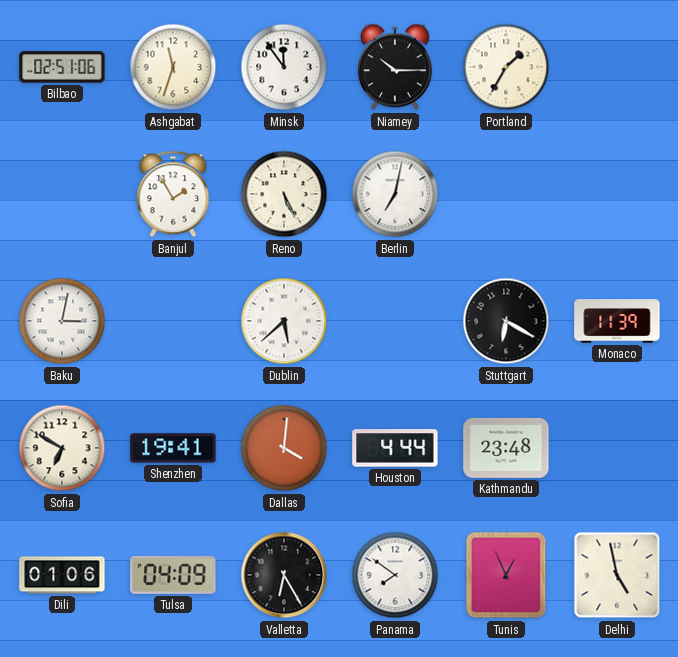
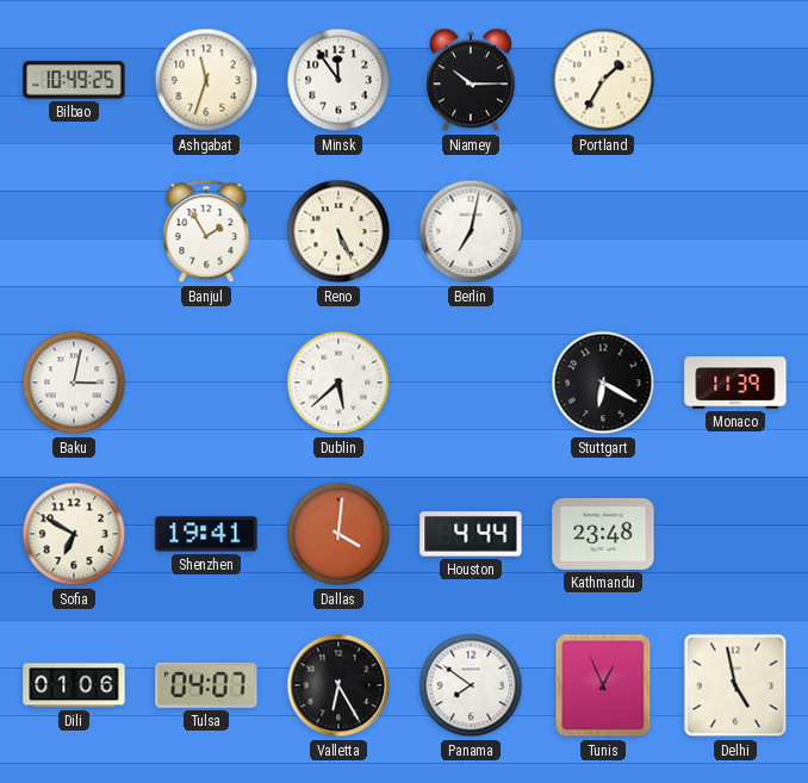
Bilbao: 02:51 -> 10:49
Tulsa: 04:09 -> 04:07
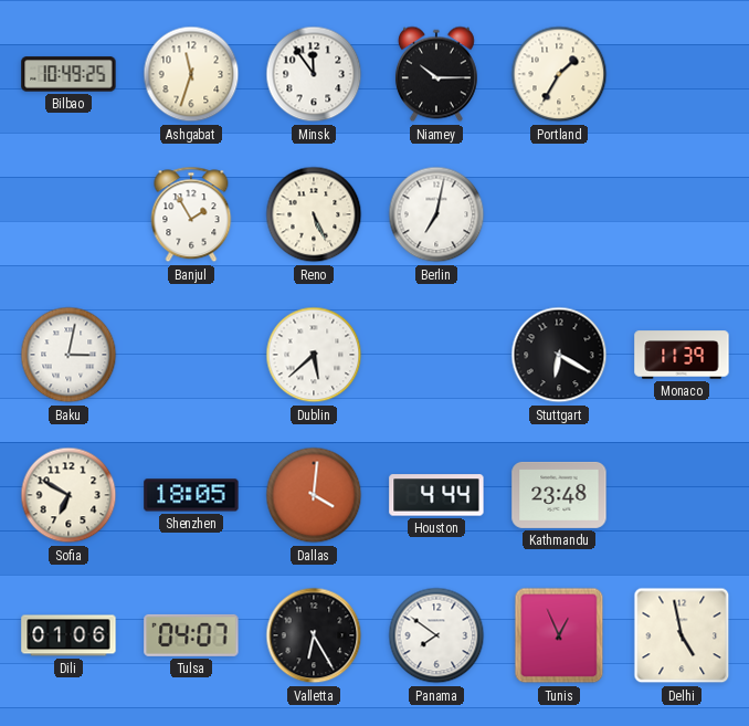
Shenzhen: 19:41 -> 18:05
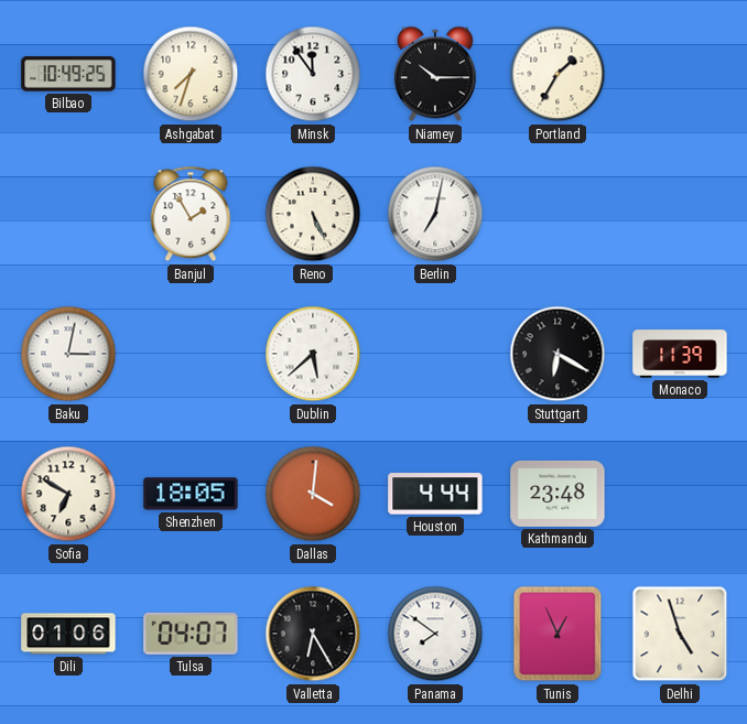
Ashgabat: 11:33 -> 7:33
Delhi: 4:58 -> 4:57
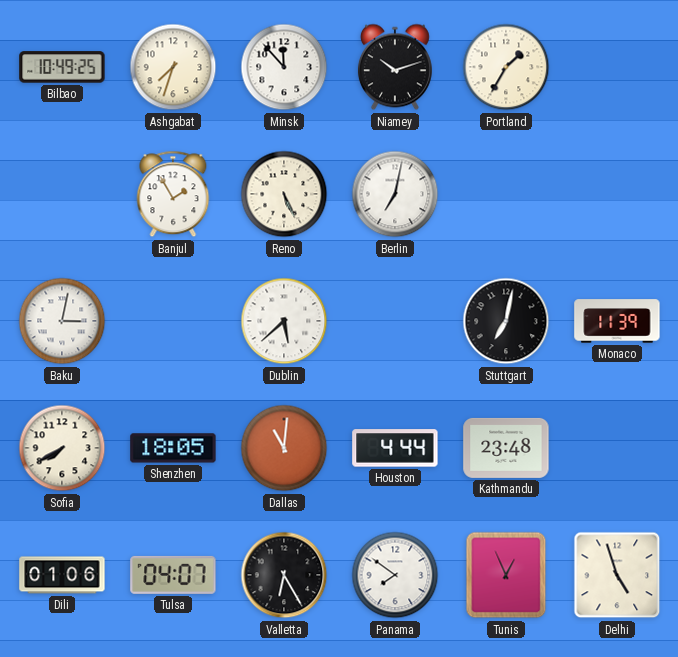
Minsk: 11:54 -> 11:53
Niamey: 10:15 -> 10:12
Stuttgart: 6:20 -> 7:02
Sofia: 6:50 -> 7:40
Dallas: 4:01 -> 11:01
